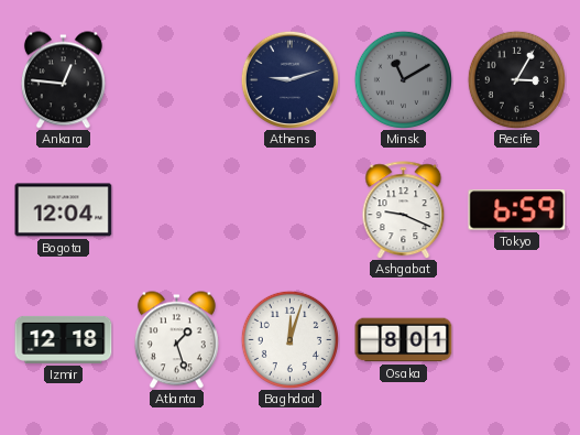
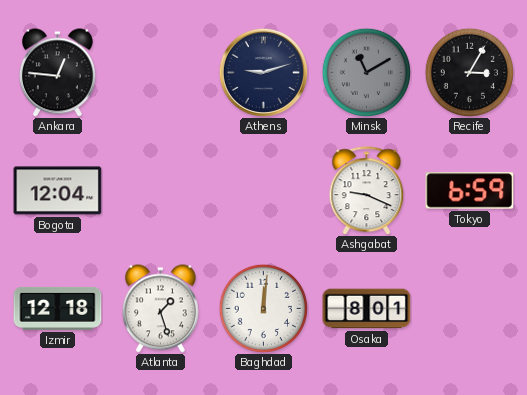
Baghdad: 12:03 -> 12:01
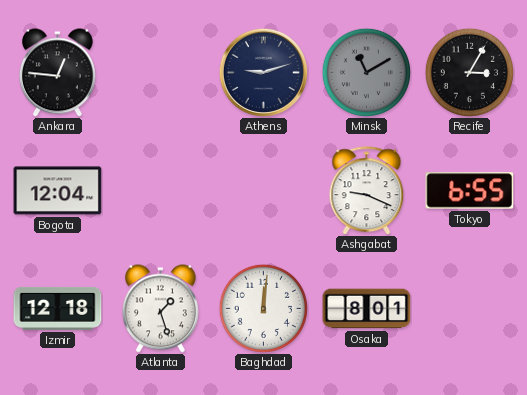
Tokyo: 6:59 -> 6:55
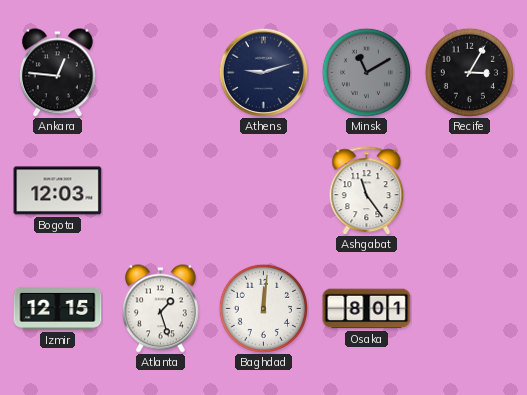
Bogota: 12:04 -> 12:03
Ashgabat: 9:19 -> 11:24
Tokyo: 6:55 -> none
Izmir: 12:18 -> 12:15
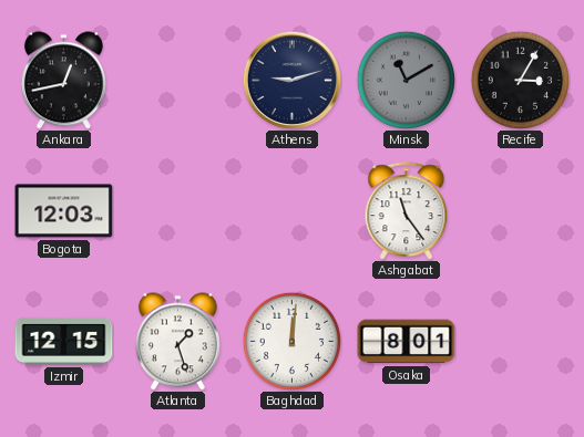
Ankara: 12:46 -> 12:43
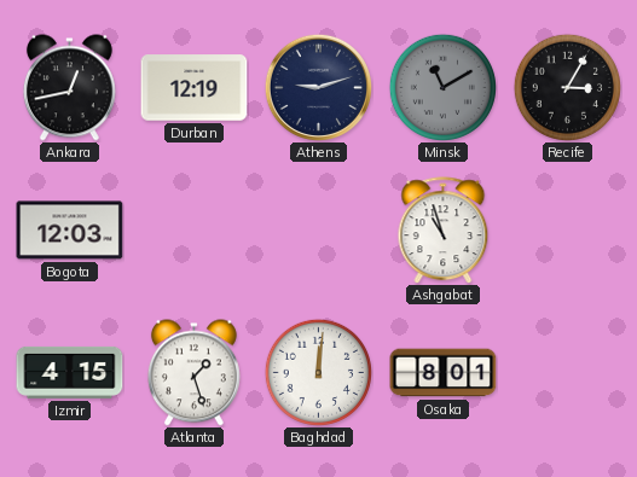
Durban: none -> 12:19
Ashgabat: 11:24 -> 10:57
Izmir: 12:15 -> 4:15
